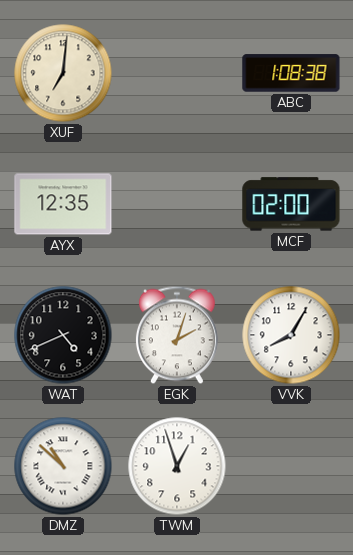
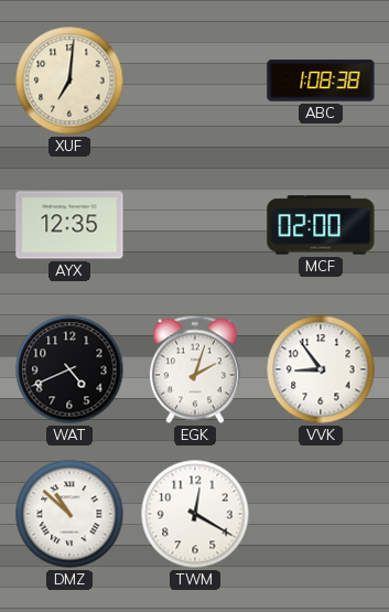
VVK: 8:05 -> 8:54
TWM: 12:57 -> 12:20
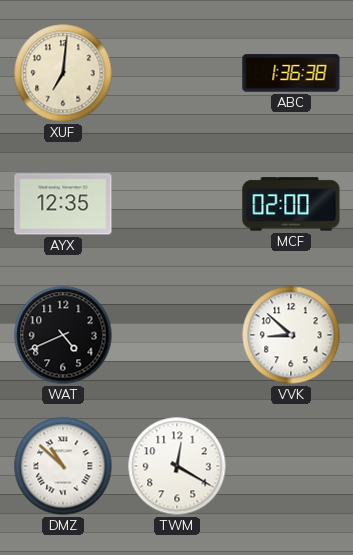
ABC: 1:08 -> 1:36
EGK: 2:03 -> none
VVK: 8:54 -> 8:52
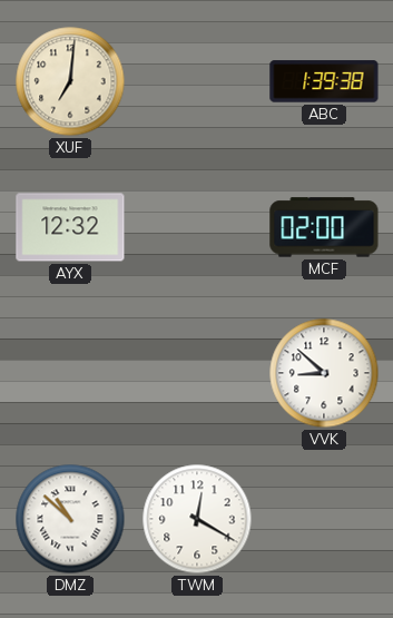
ABC: 1:36 -> 1:39
AYX: 12:35 -> 12:32
WAT: 4:41 -> none
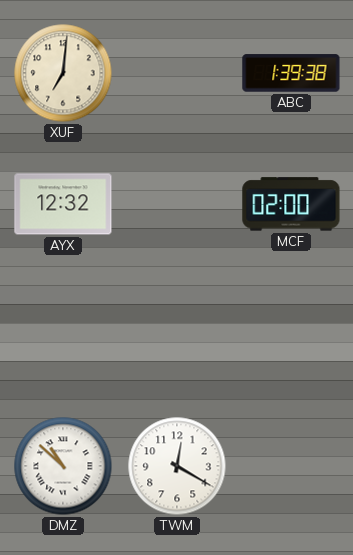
VVK: 8:52 -> none
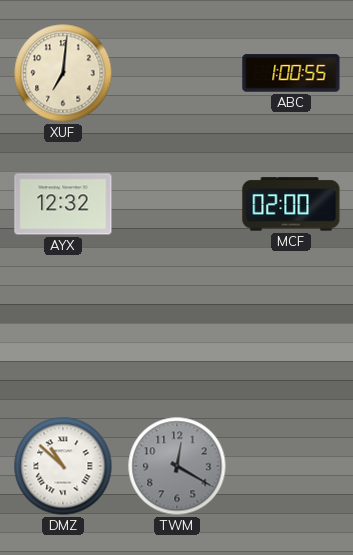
ABC: 1:39 -> 1:00
TWM dial: white -> grey
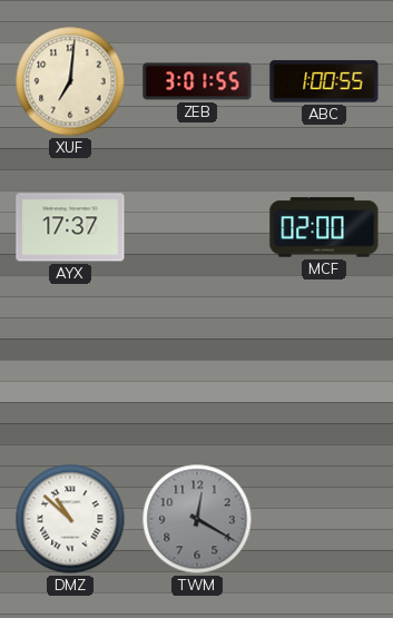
ZEB: none -> 3:01
AYX: 12:32 -> 17:37
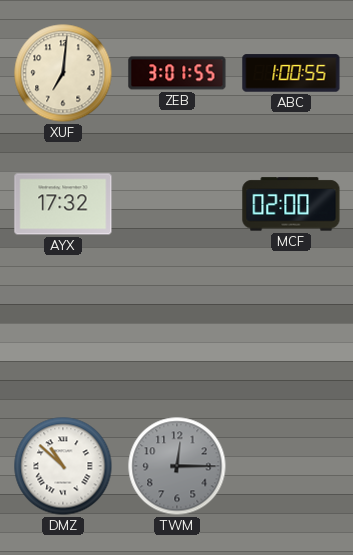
AYX: 17:37 -> 17:32
TWM: 12:20 -> 12:15
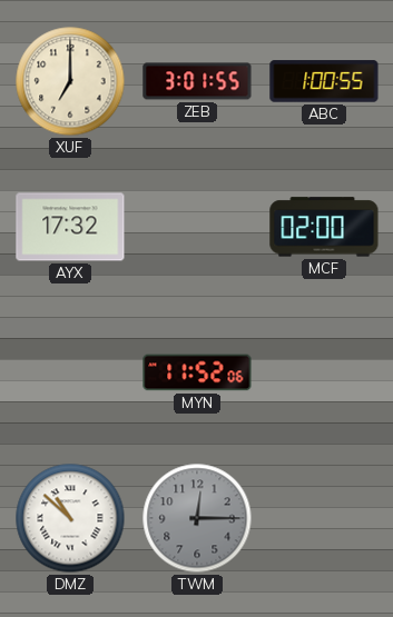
XUF: 7:01 -> 7:00
MYN: none -> 11:52
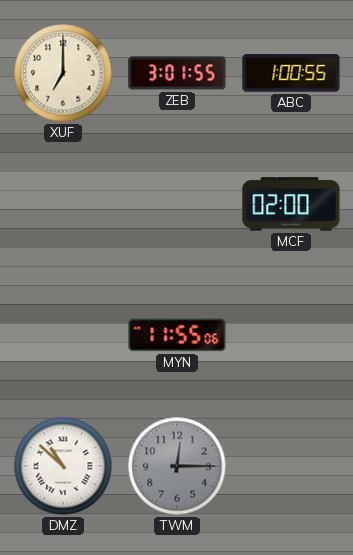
AYX: 17:32 -> none
MYN: 11:52 -> 11:55
